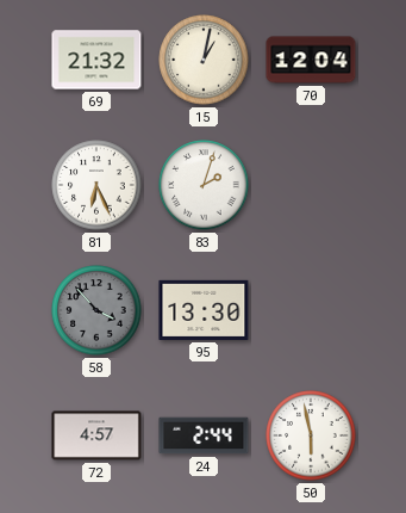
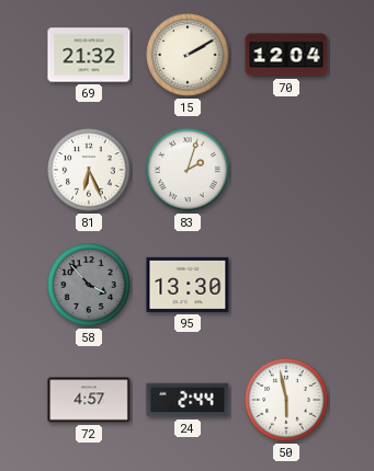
15: 1:02 -> 2:10
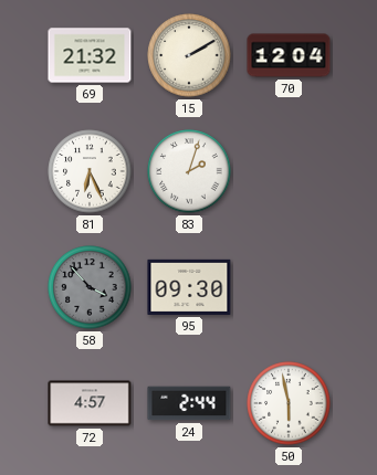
95: 13:30 -> 09:30
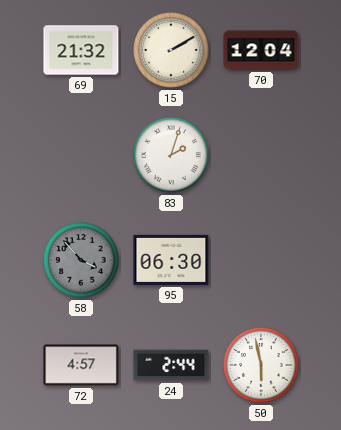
81: 6:26 -> none
95: 09:30 -> 06:30
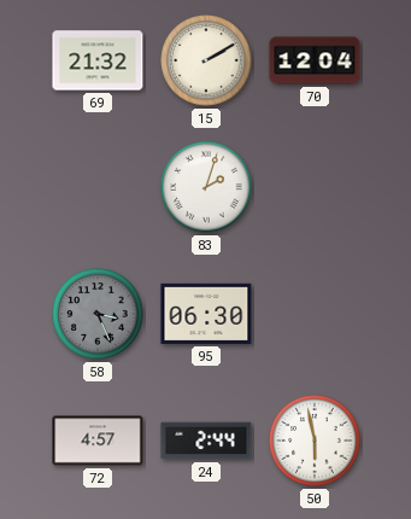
58: 3:53 -> 3:26
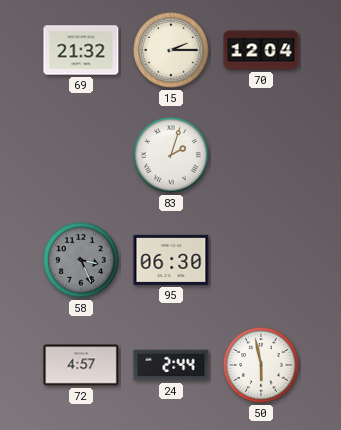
15: 2:10 -> 2:15
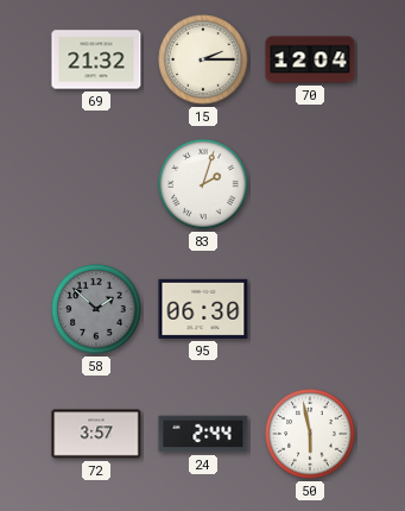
58: 3:26 -> 1:52
72: 4:57 -> 3:57
